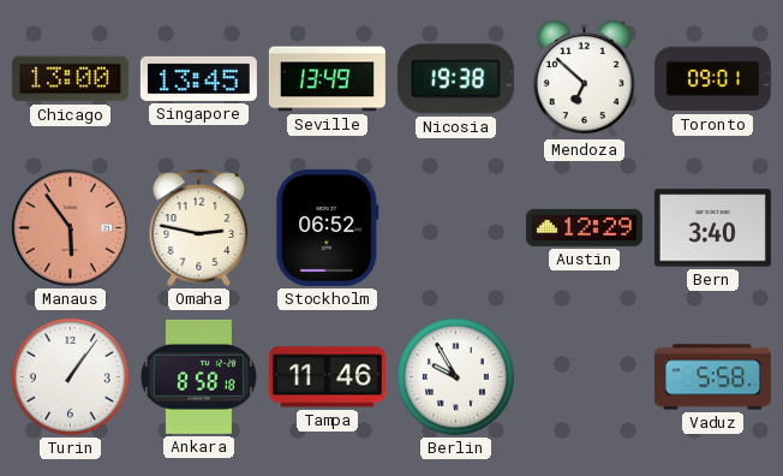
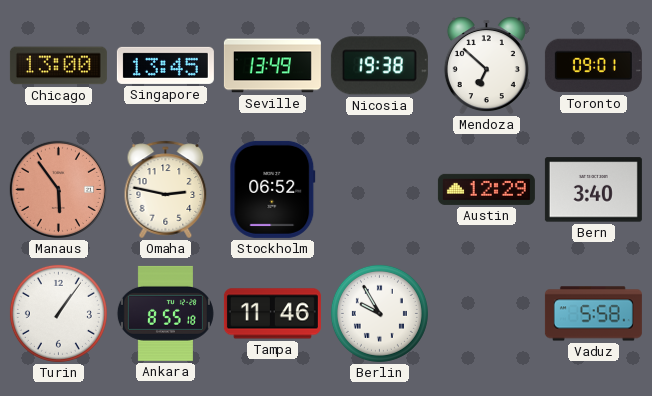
Ankara: 8:58 -> 8:55
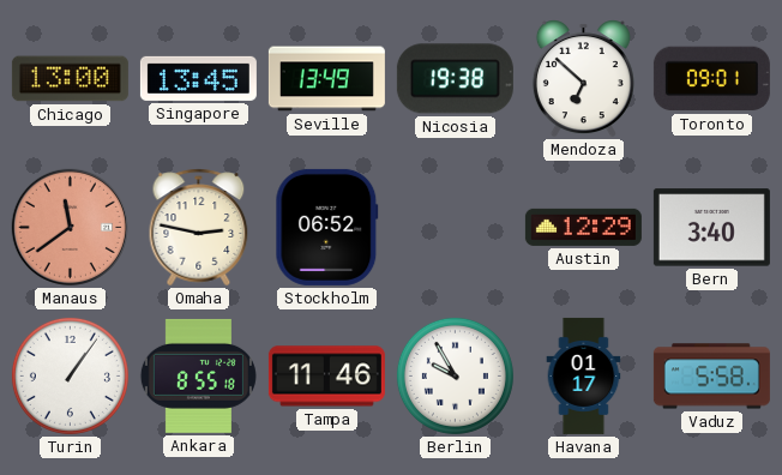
Manaus: 5:54 -> 11:39
Havana: none -> 01:17
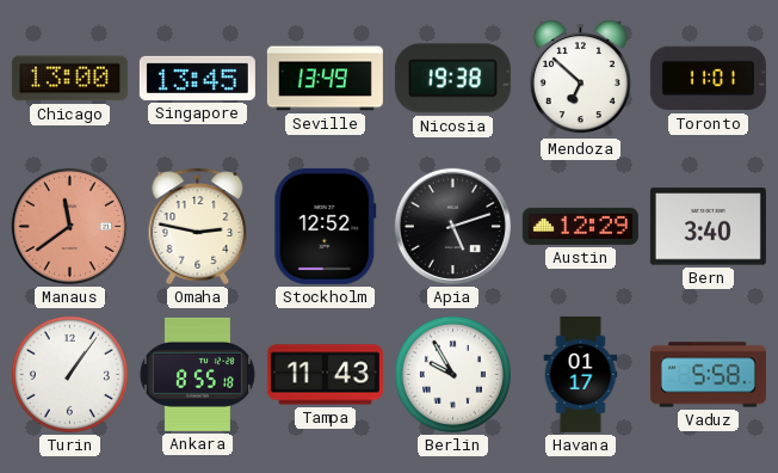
Toronto: 09:01 -> 11:01
Stockholm: 06:52 -> 12:52
Apia: none -> 5:12
Tampa: 11:46 -> 11:43
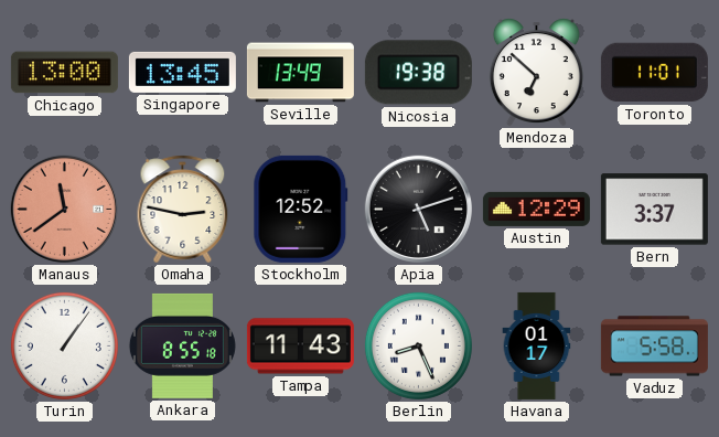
Bern: 3:40 -> 3:37
Berlin: 9:55 -> 8:26
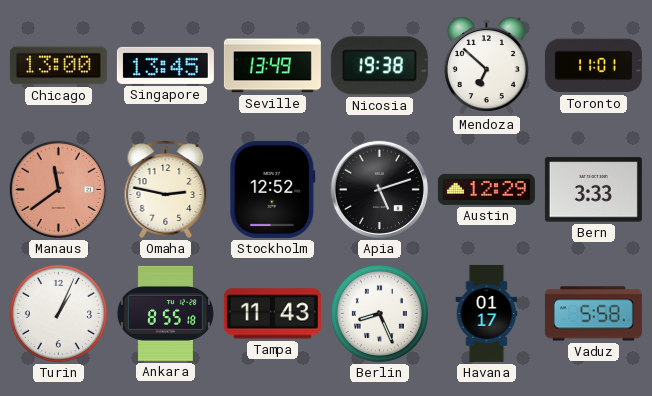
Bern: 3:37 -> 3:33
Turin: 1:06 -> 1:04
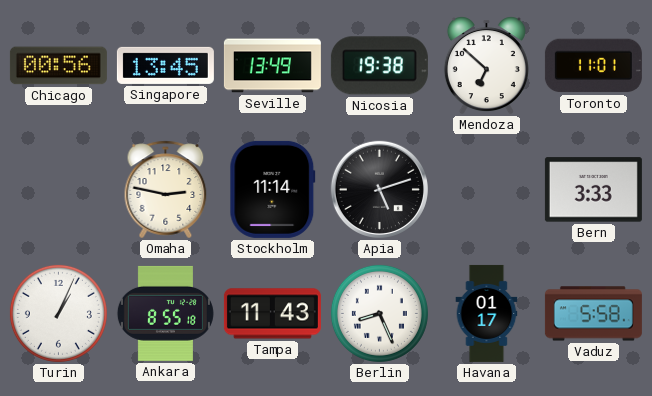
Chicago: 13:00 -> 00:56
Manaus: 11:39 -> none
Stockholm: 12:52 -> 11:14
Austin: 12:29 -> none
